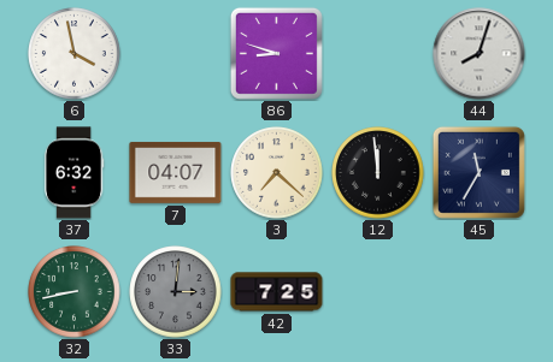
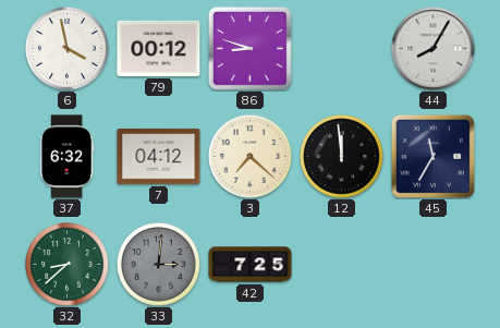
79: none -> 00:12
44: 8:03 -> 8:05
7: 04:07 -> 04:12
32: 8:43 -> 8:38
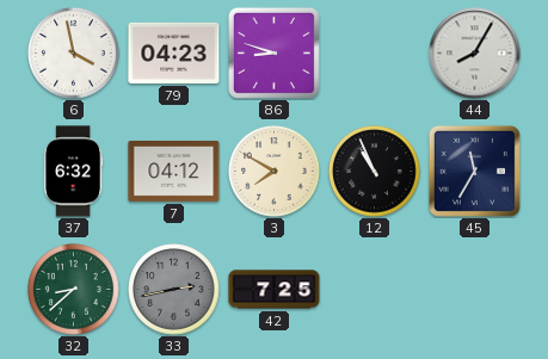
79: 00:12 -> 04:23
3: 7:22 -> 7:50
12: 11:59 -> 10:56
33: 3:01 -> 2:43
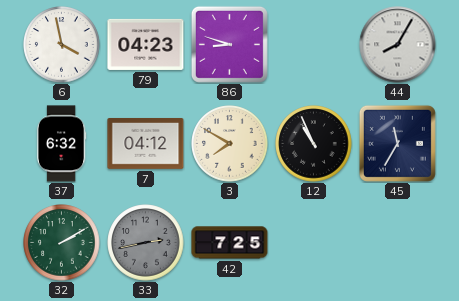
32: 8:38 -> 2:10
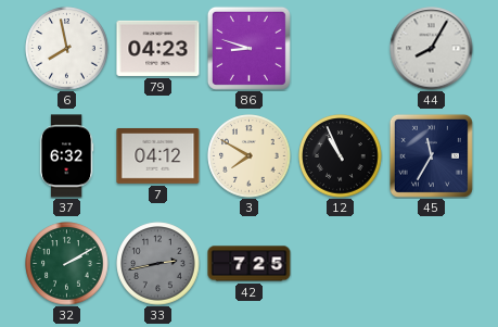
6: 3:58 -> 7:58
